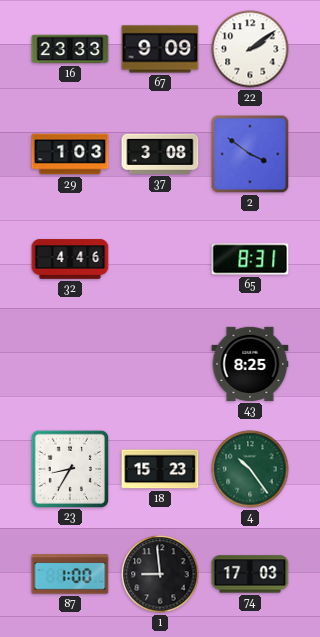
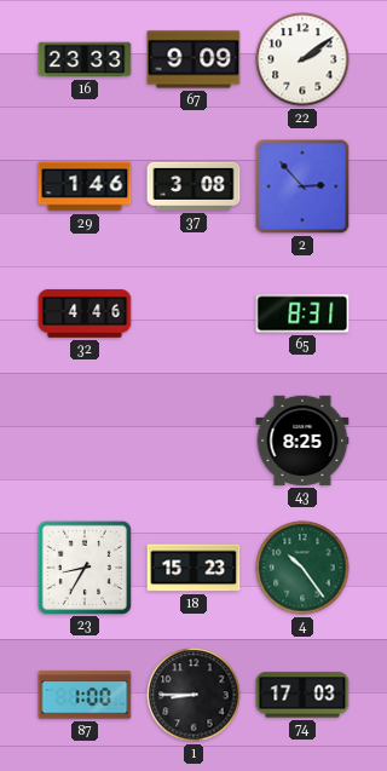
29: 1:03 -> 1:46
2: 3:51 -> 2:53
1: 8:59 -> 8:45
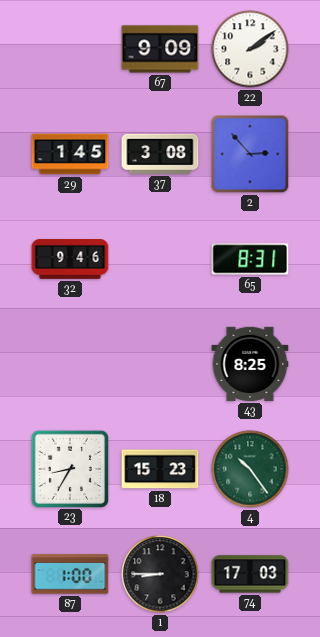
16: 23:33 -> none
29: 1:46 -> 1:45
32: 4:46 -> 9:46
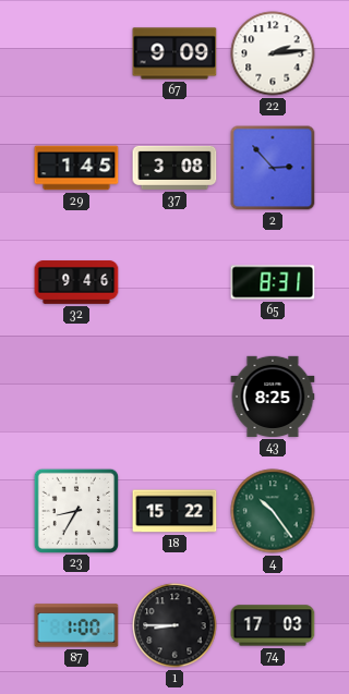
22: 2:09 -> 2:14
18: 15:23 -> 15:22
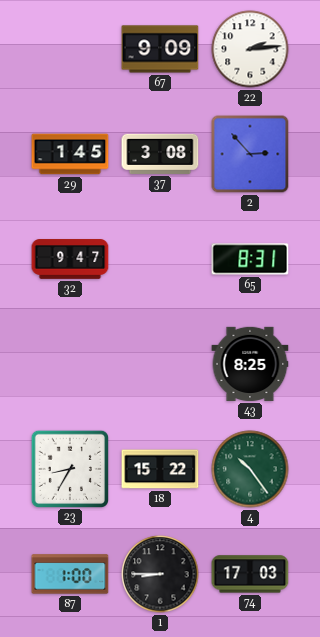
32: 9:46 -> 9:47
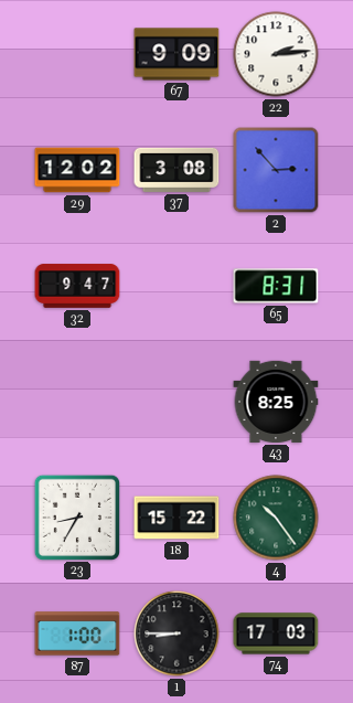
29: 1:45 -> 12:02
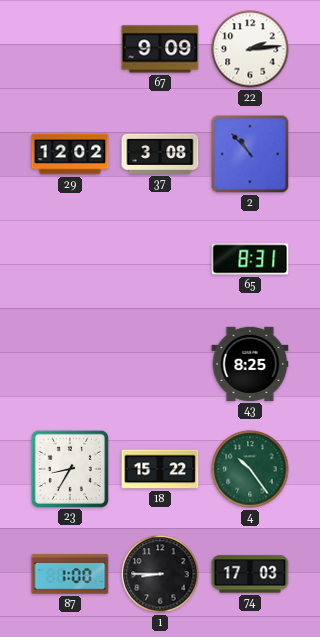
2: 2:53 -> 10:53
32: 9:47 -> none
